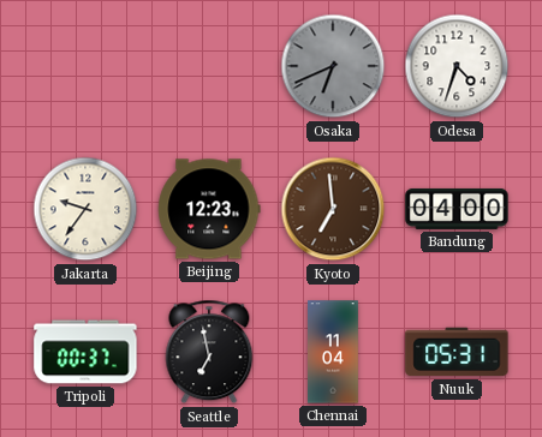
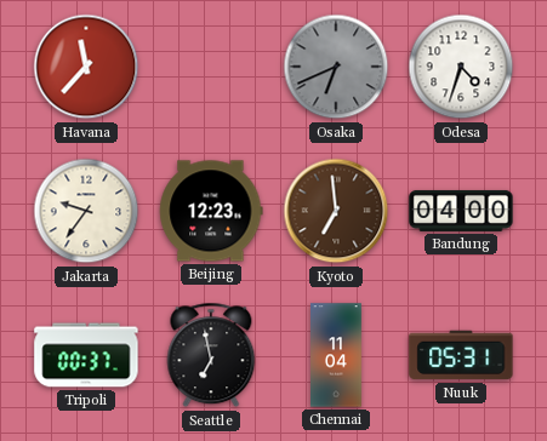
Havana: none -> 11:37
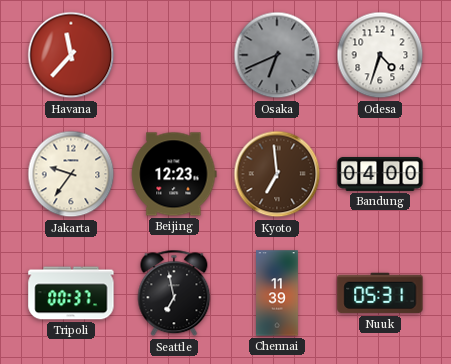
Chennai: 11:04 -> 11:39
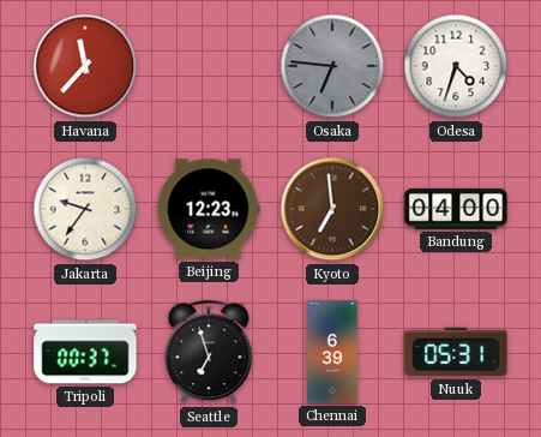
Osaka: 6:41 -> 6:46
Seattle: 6:58 -> 6:57
Chennai: 11:39 -> 6:39
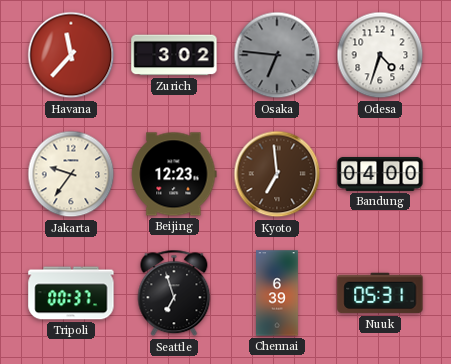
Zurich: none -> 3:02
